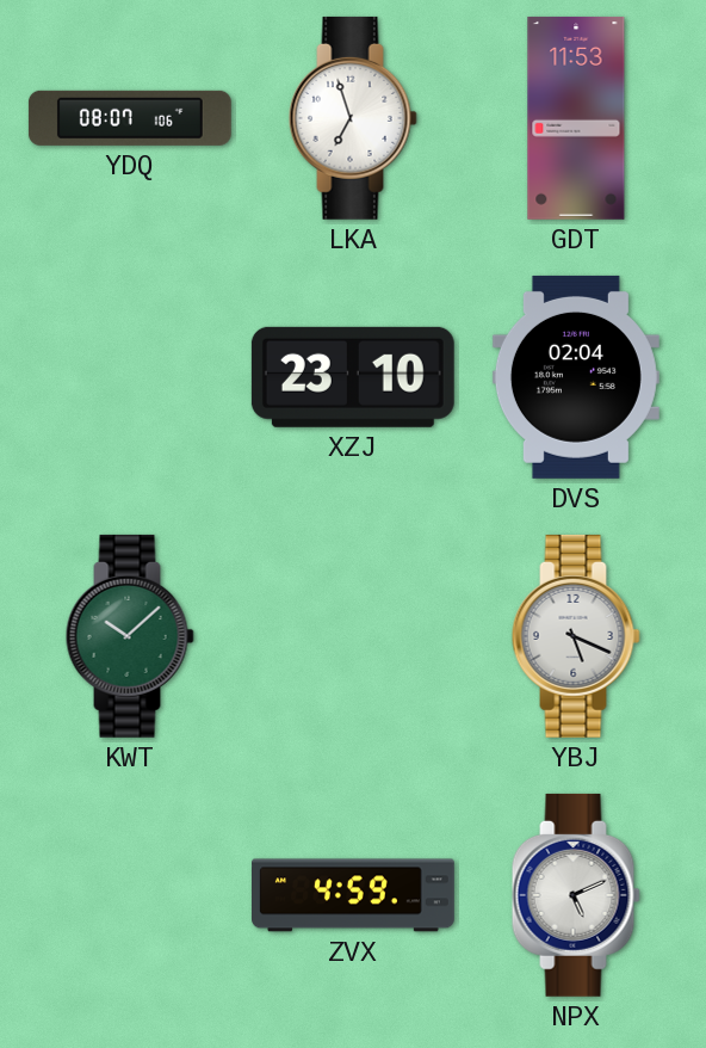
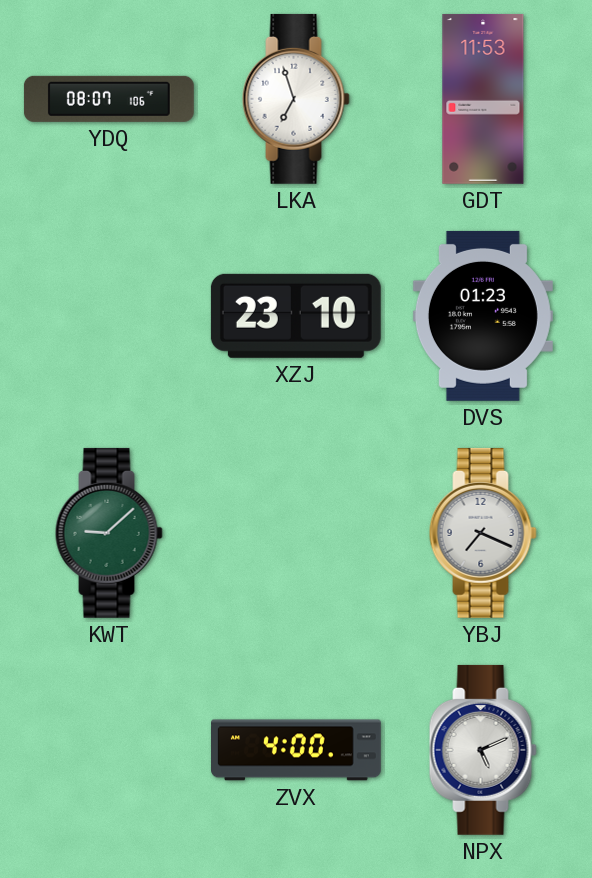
DVS: 02:04 -> 01:23
KWT: 10:08 -> 9:08
YBJ: 5:19 -> 7:19
ZVX: 4:59 -> 4:00
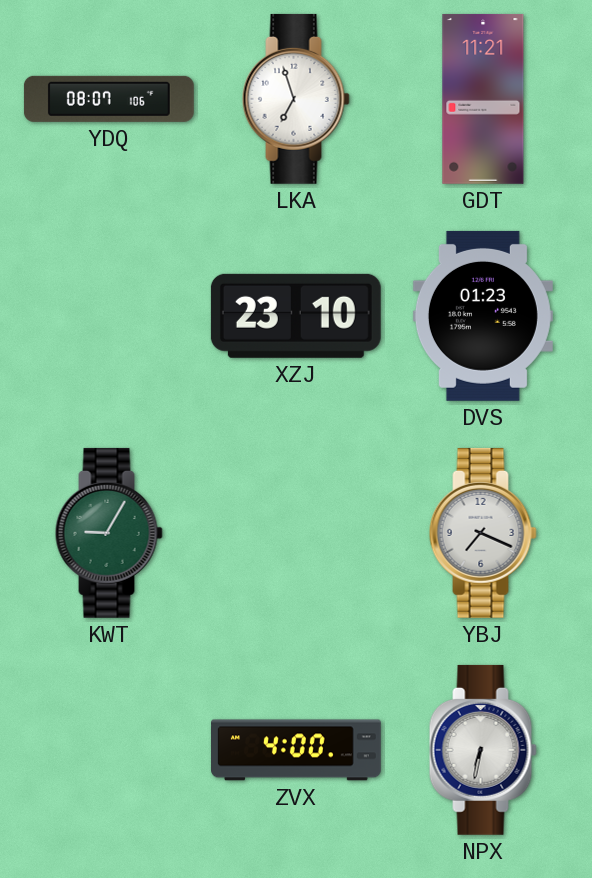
GDT: 11:53 -> 11:21
KWT: 9:08 -> 9:05
NPX: 5:11 -> 6:32
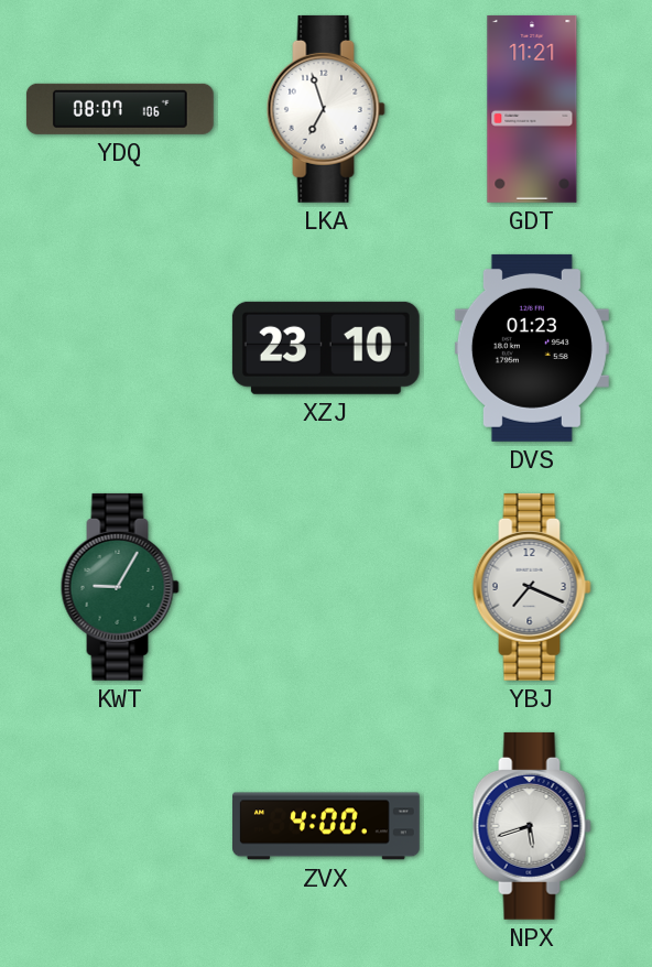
NPX: 6:32 -> 5:42
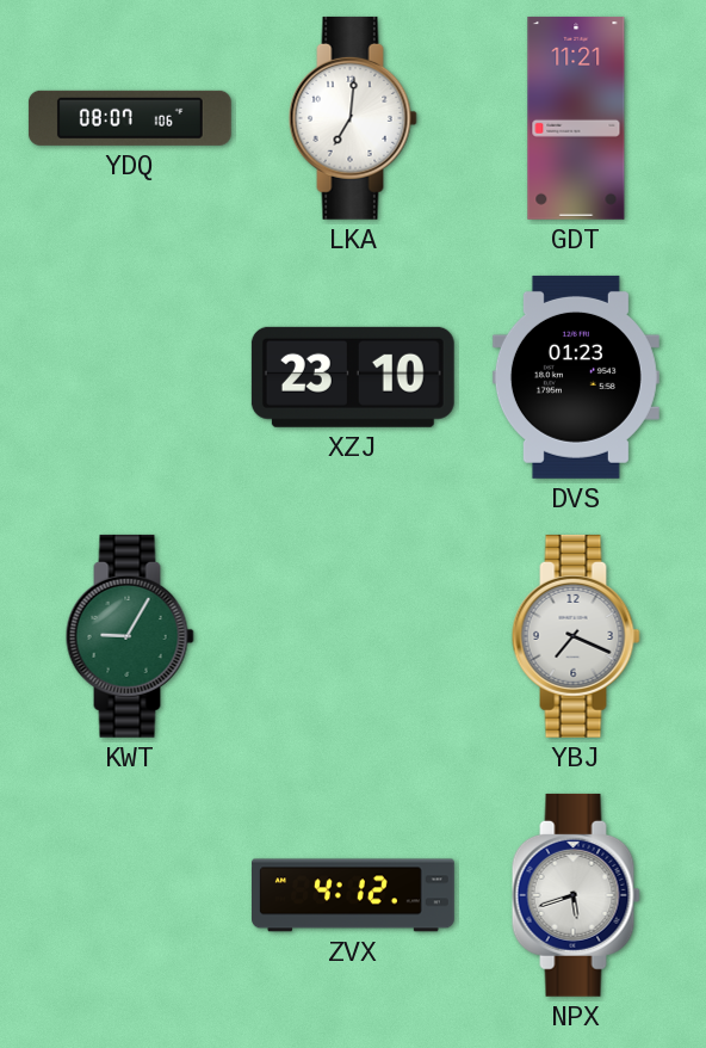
LKA: 6:57 -> 7:01
ZVX: 4:00 -> 4:12
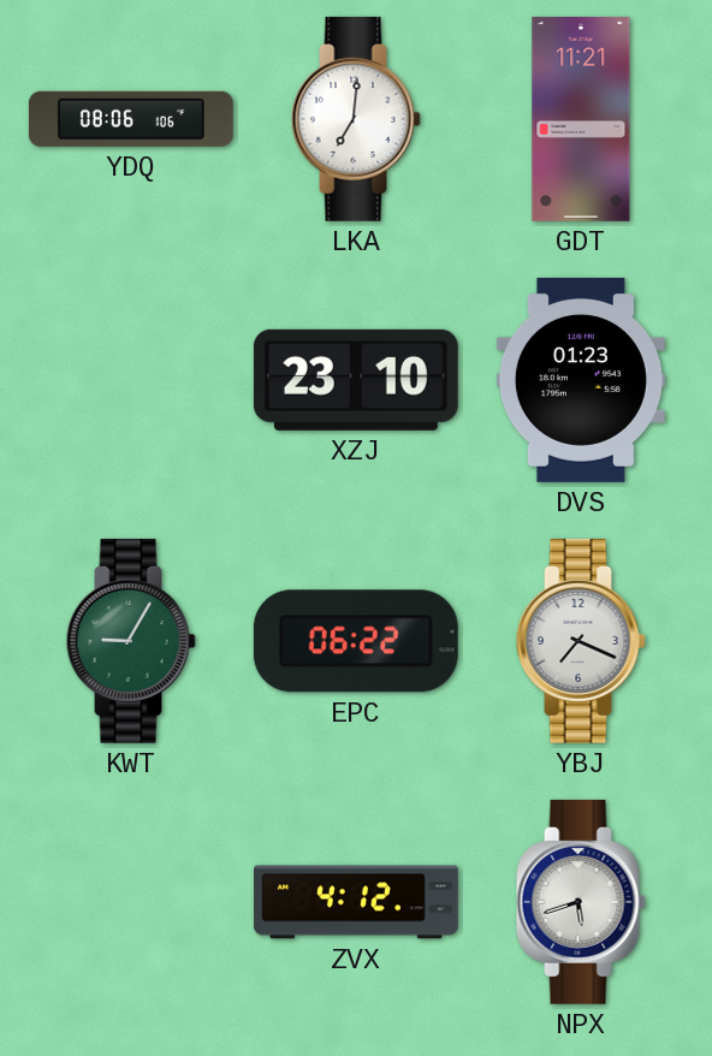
YDQ: 08:07 -> 08:06
EPC: none -> 06:22
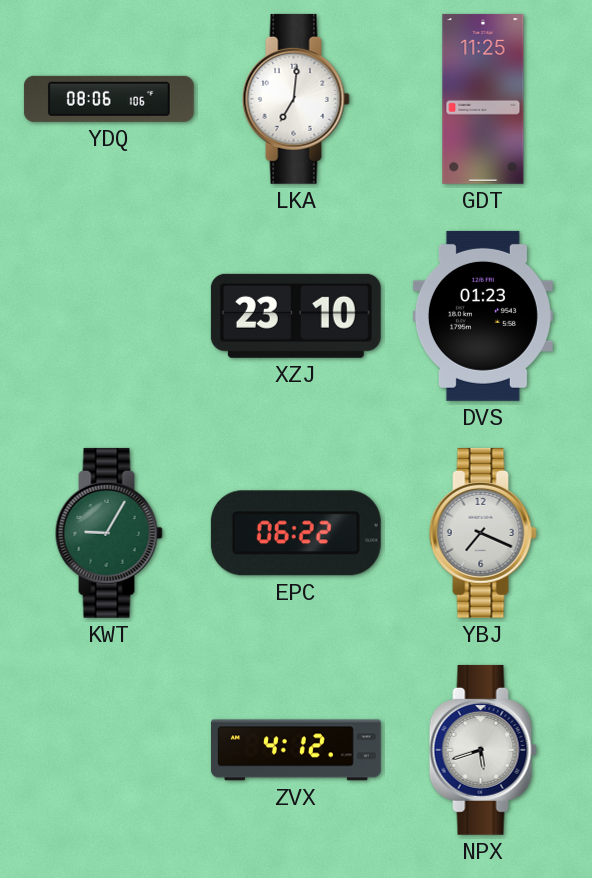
GDT: 11:21 -> 11:25
